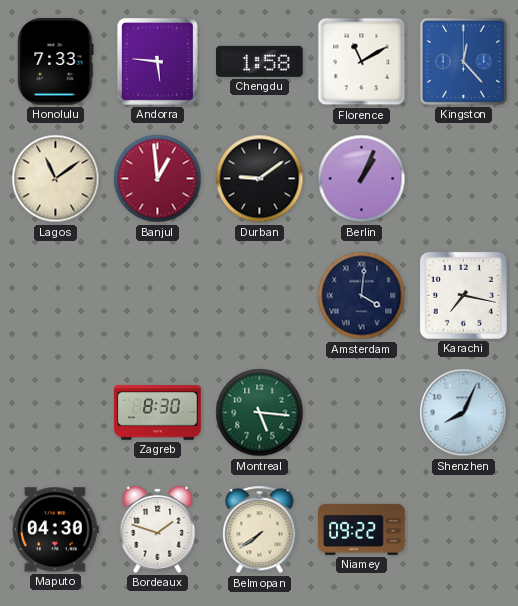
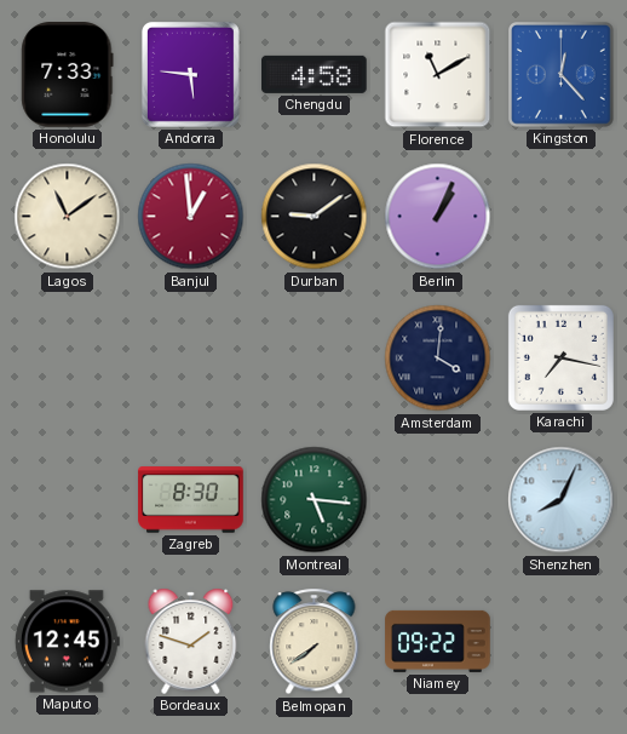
Chengdu: 1:58 -> 4:58
Maputo: 04:30 -> 12:45
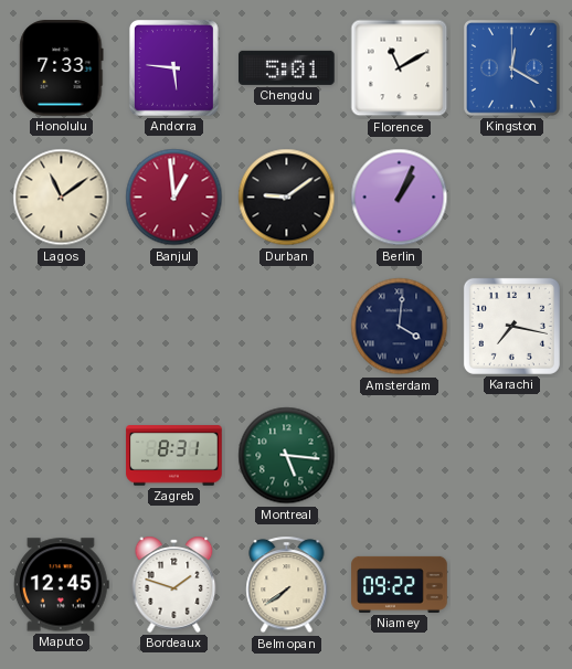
Chengdu: 4:58 -> 5:01
Kingston: 12:23 -> 12:20
Zagreb: 8:30 -> 8:31
Shenzhen: 8:04 -> none
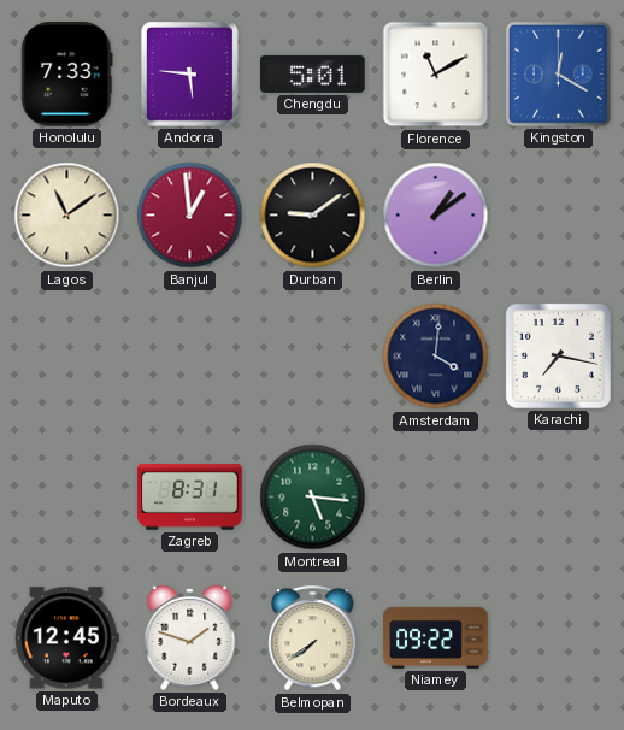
Berlin: 1:04 -> 1:09
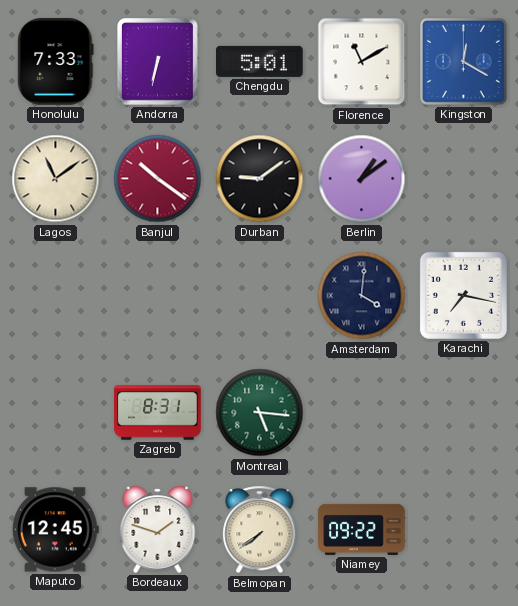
Andorra: 5:46 -> 6:32
Banjul: 12:59 -> 10:21
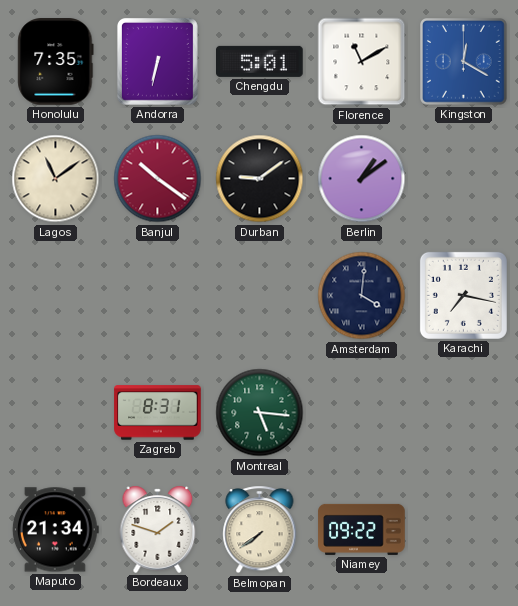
Honolulu: 7:33 -> 7:35
Maputo: 12:45 -> 21:34
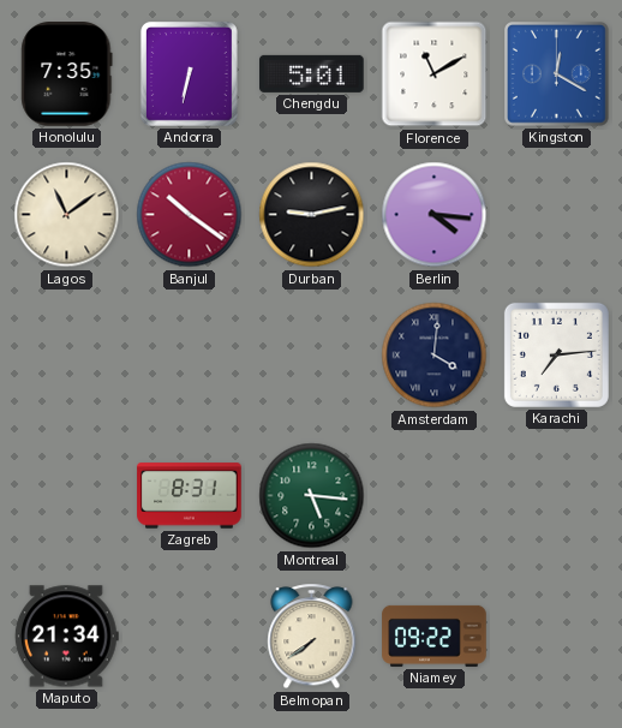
Durban: 9:09 -> 9:13
Berlin: 1:09 -> 4:16
Karachi: 7:17 -> 7:14
Bordeaux: 1:48 -> none
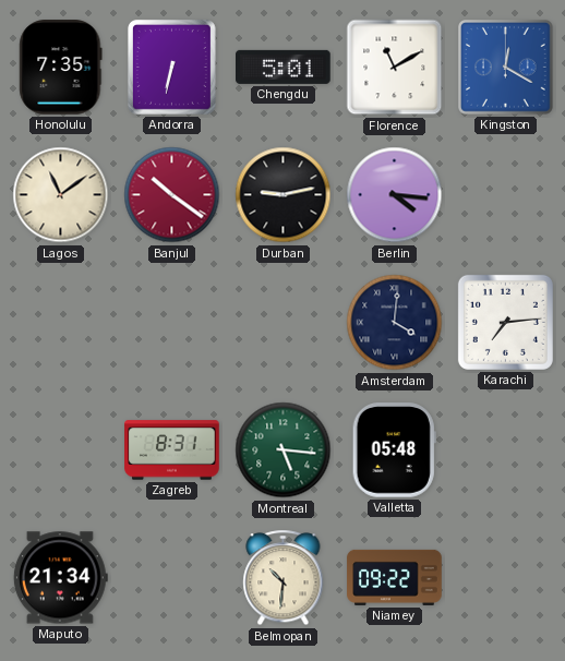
Valletta: none -> 05:48
Belmopan: 7:39 -> 10:31
